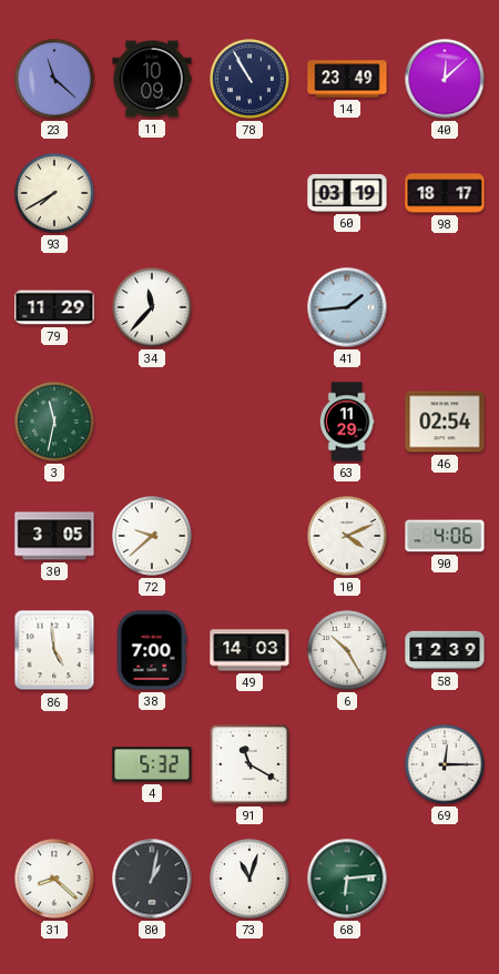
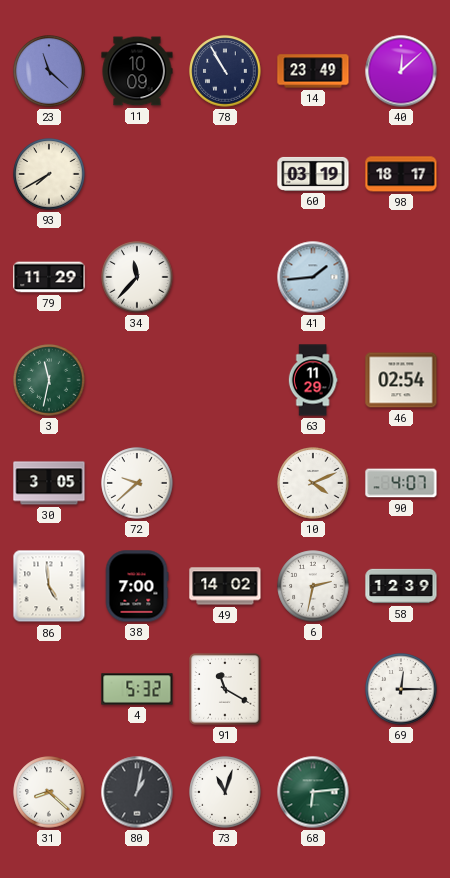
90: 4:06 -> 4:07
49: 14:03 -> 14:02
6: 10:25 -> 2:32
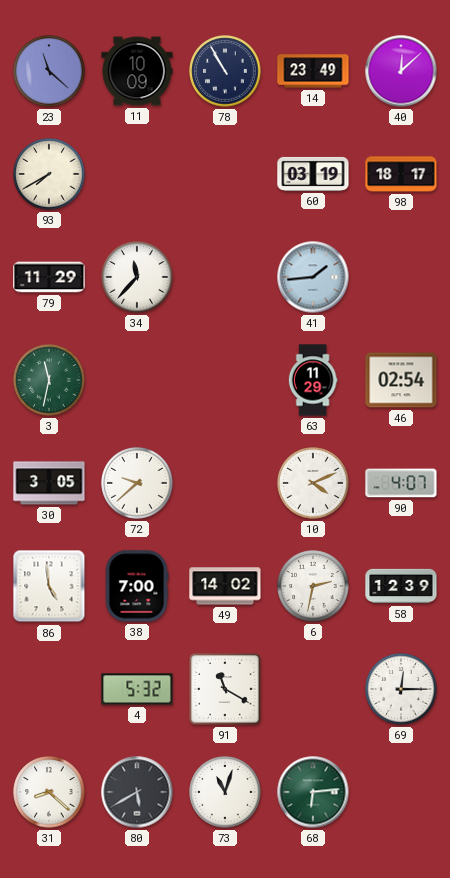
80: 1:02 -> 5:40
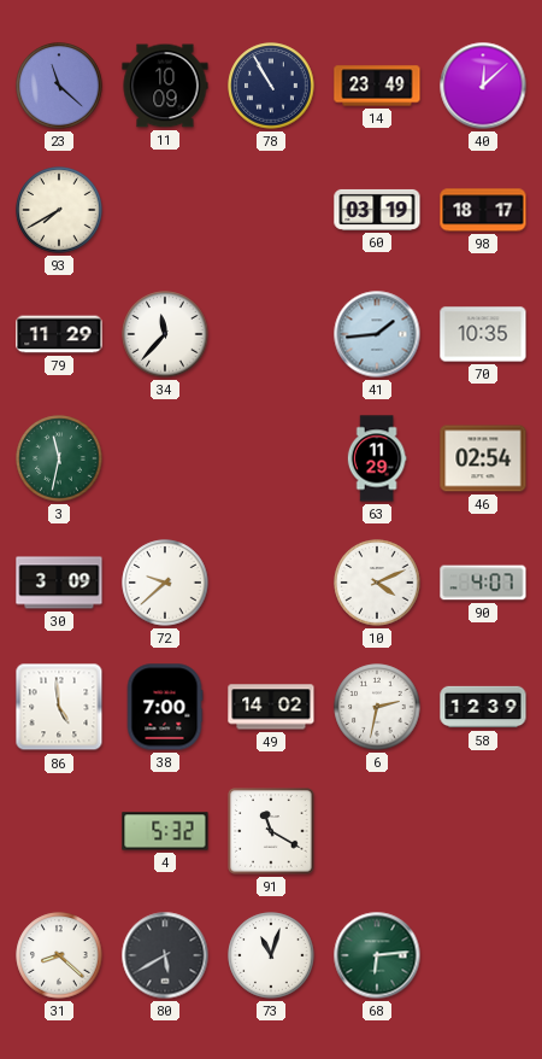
70: none -> 10:35
30: 3:05 -> 3:09
69: 12:15 -> none
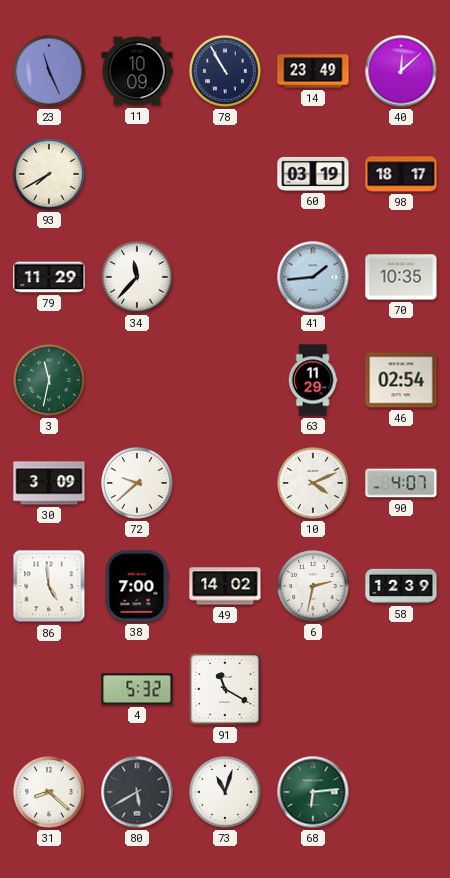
23: 11:22 -> 11:26
